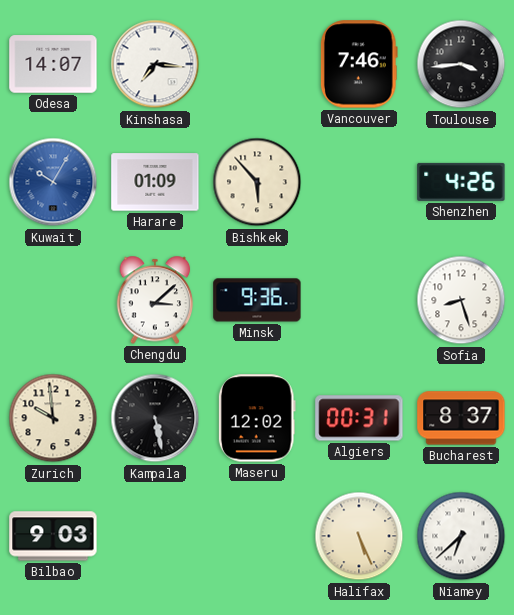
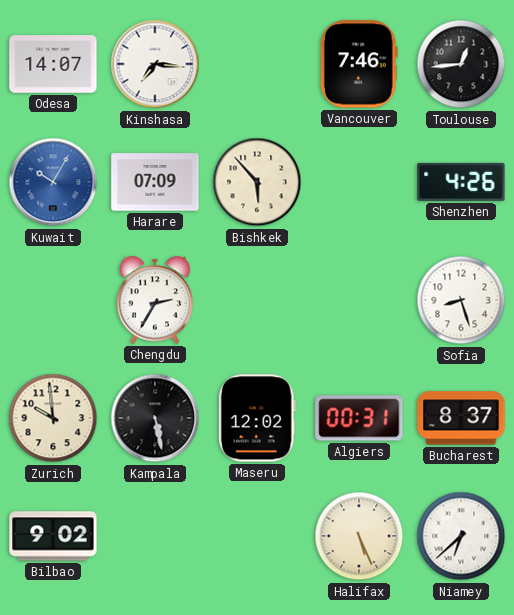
Toulouse: 3:44 -> 12:44
Harare: 01:09 -> 07:09
Chengdu: 3:08 -> 2:35
Minsk: 9:36 -> none
Bilbao: 9:03 -> 9:02
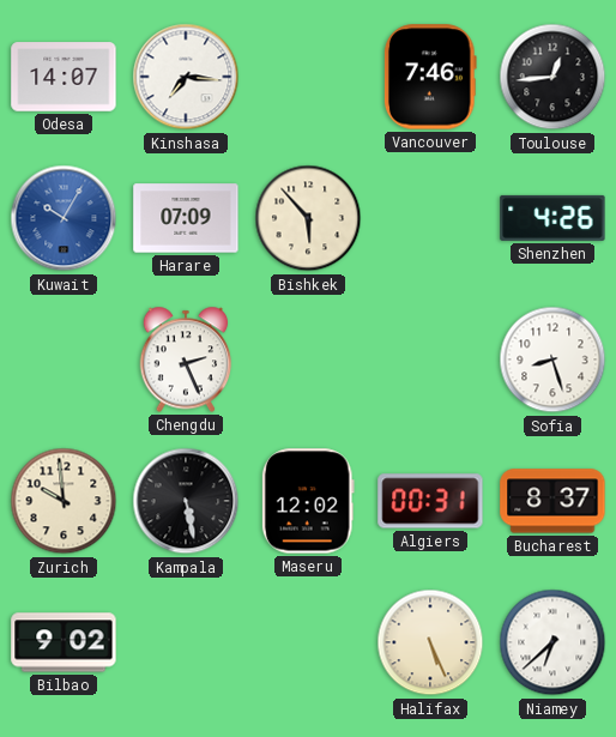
Chengdu: 2:35 -> 2:26
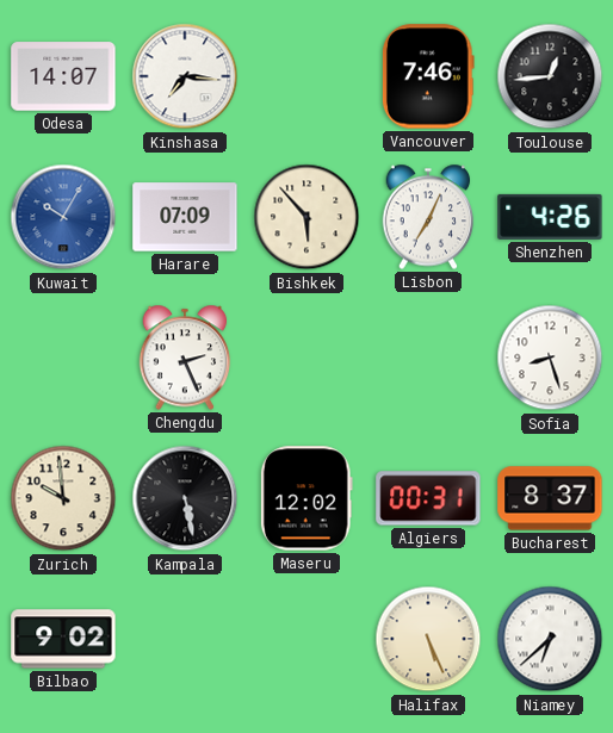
Lisbon: none -> 7:04
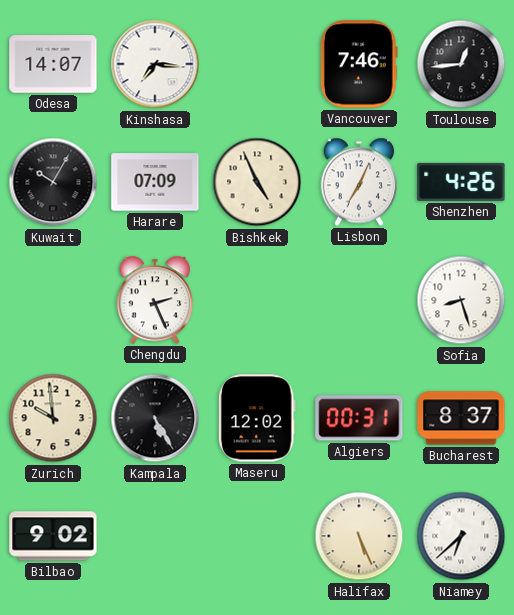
Kuwait dial: blue -> black
Bishkek: 5:53 -> 4:56
Kampala: 5:28 -> 5:25
